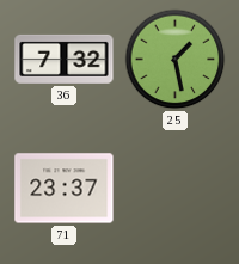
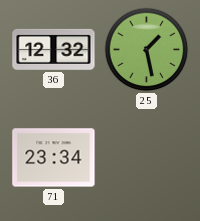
36: 7:32 -> 12:32
71: 23:37 -> 23:34
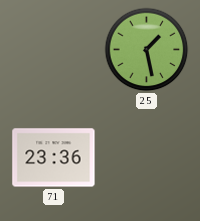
36: 12:32 -> none
71: 23:34 -> 23:36
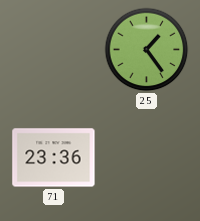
25: 1:28 -> 1:24
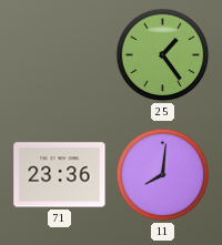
11: none -> 8:01
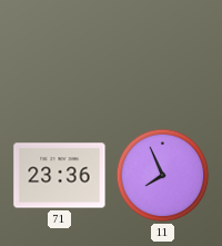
25: 1:24 -> none
11: 8:01 -> 7:56
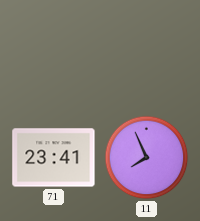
71: 23:36 -> 23:41
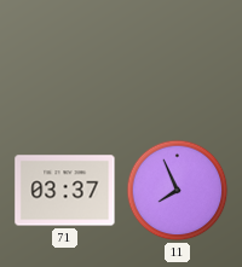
71: 23:41 -> 03:37
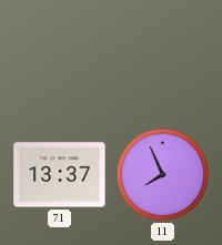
71: 03:37 -> 13:37
